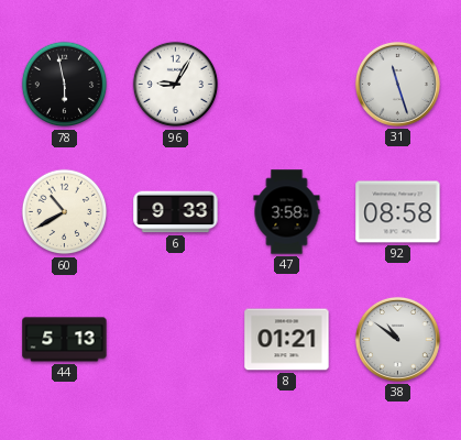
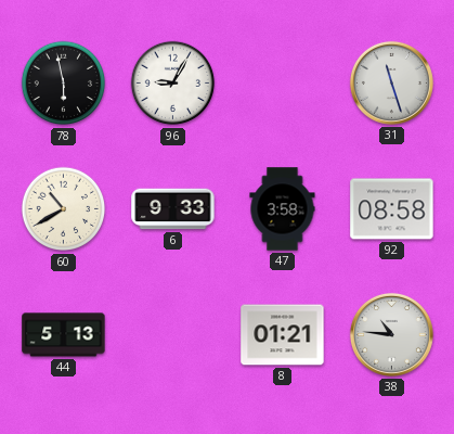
38: 10:51 -> 10:46
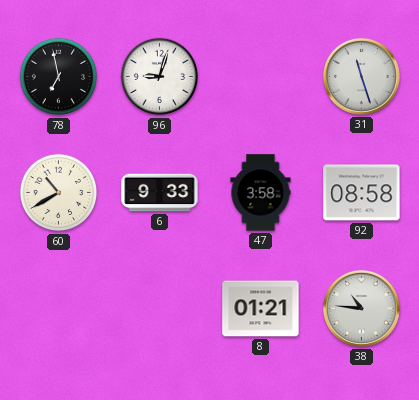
78: 5:58 -> 6:58
96: 9:05 -> 9:03
44: 5:13 -> none
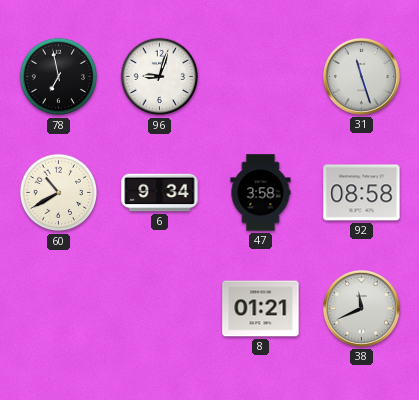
6: 9:33 -> 9:34
38: 10:46 -> 11:41
